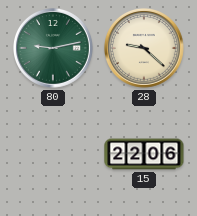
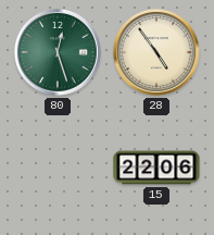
80: 9:13 -> 12:27
28: 9:22 -> 4:54
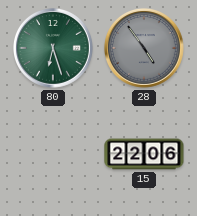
80: 12:27 -> 6:27
28 dial: cream -> grey
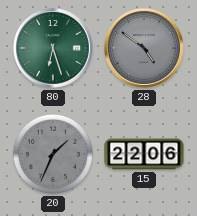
28: 4:54 -> 4:51
20: none -> 1:34
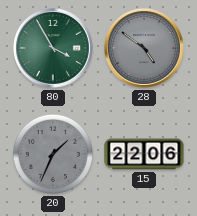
80: 6:27 -> 3:55
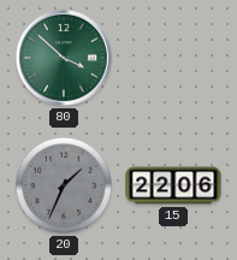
80: 3:55 -> 3:52
28: 4:51 -> none
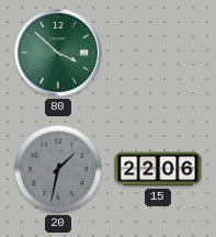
20: 1:34 -> 1:32
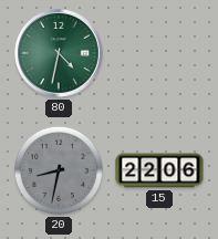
80: 3:52 -> 4:32
20: 1:32 -> 8:32
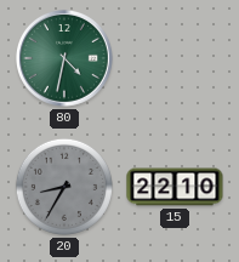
20: 8:32 -> 8:35
15: 22:06 -> 22:10
